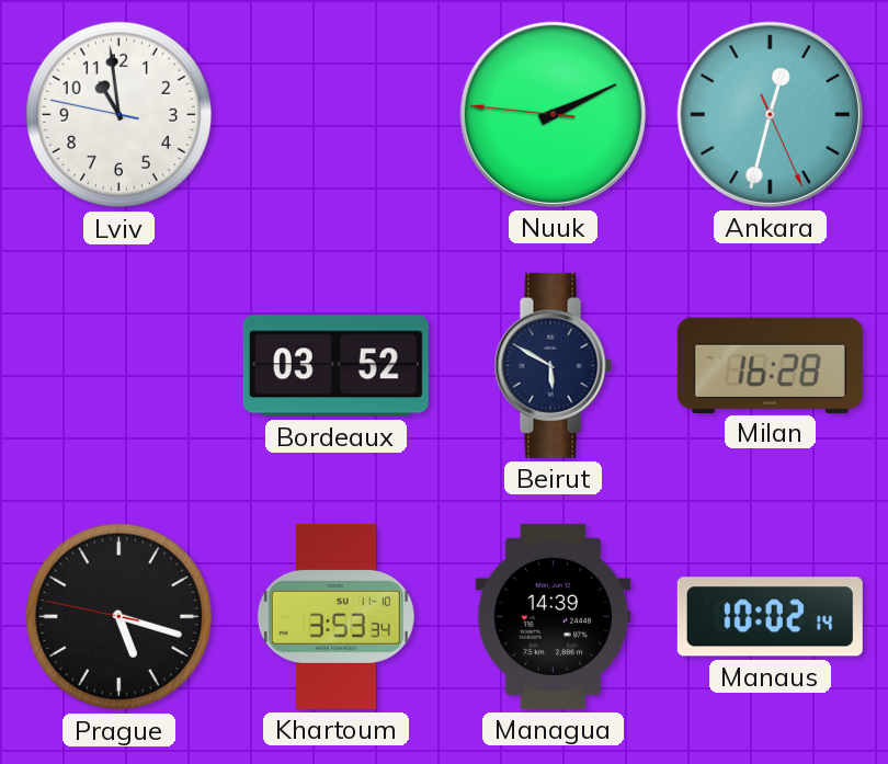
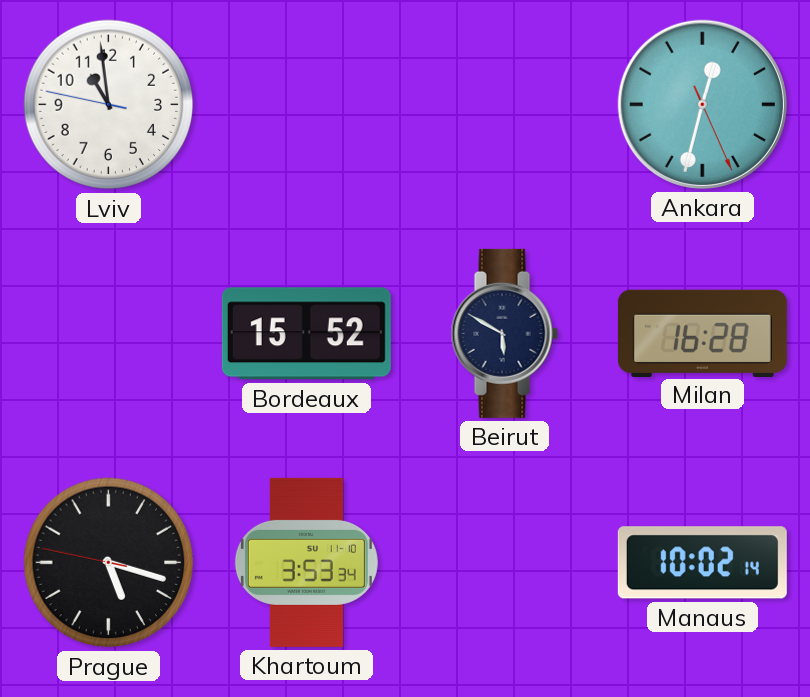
Nuuk: 2:10 -> none
Bordeaux: 03:52 -> 15:52
Managua: 14:39 -> none
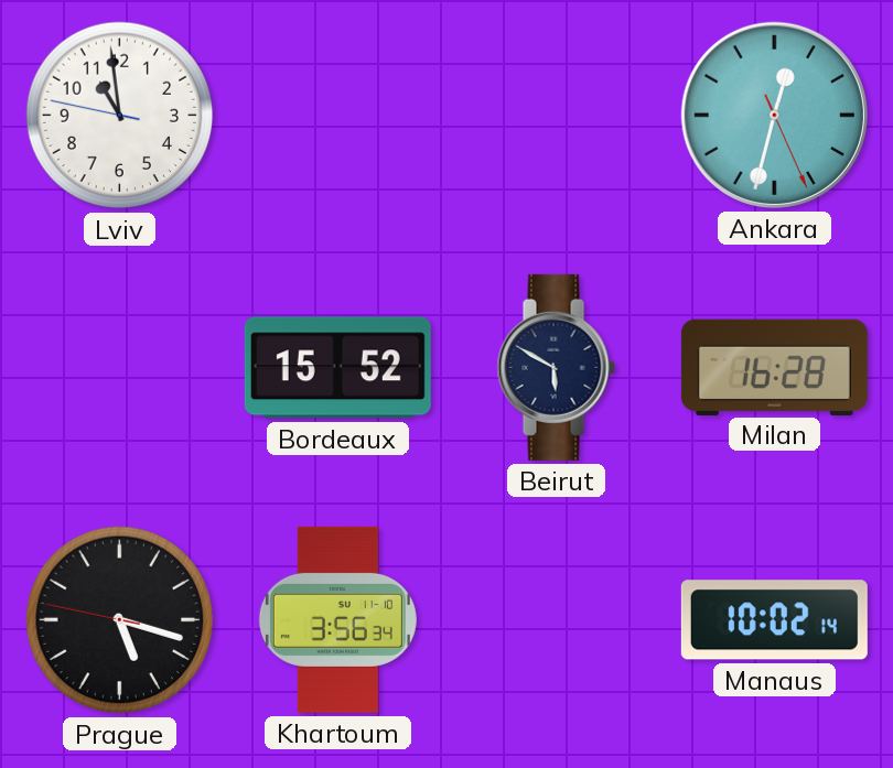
Khartoum: 3:53 -> 3:56
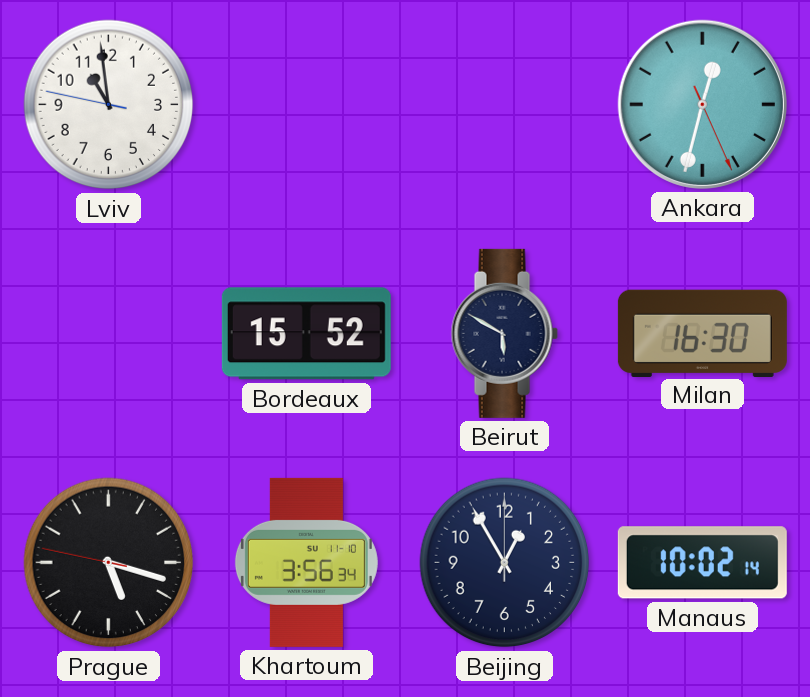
Milan: 16:28 -> 16:30
Beijing: none -> 12:55
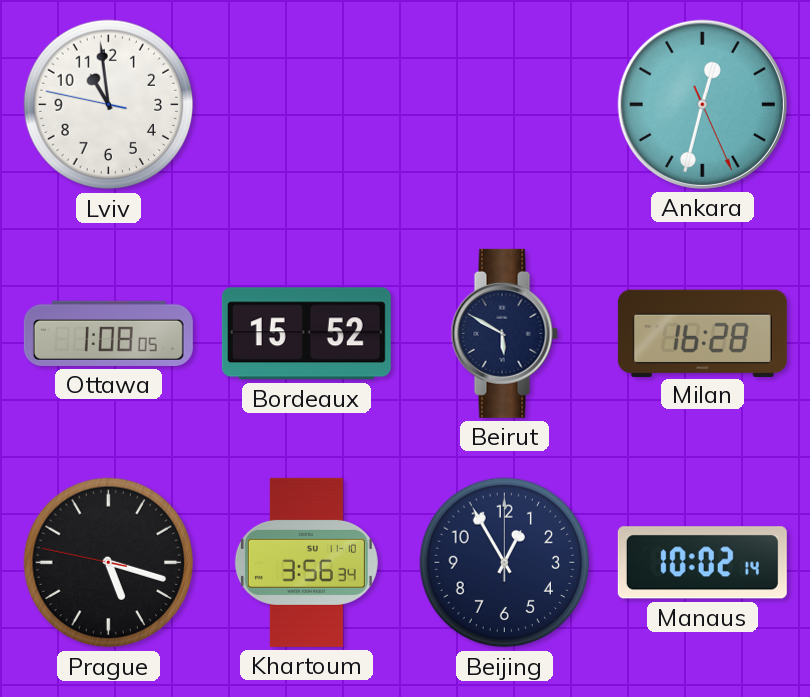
Ottawa: none -> 1:08
Milan: 16:30 -> 16:28
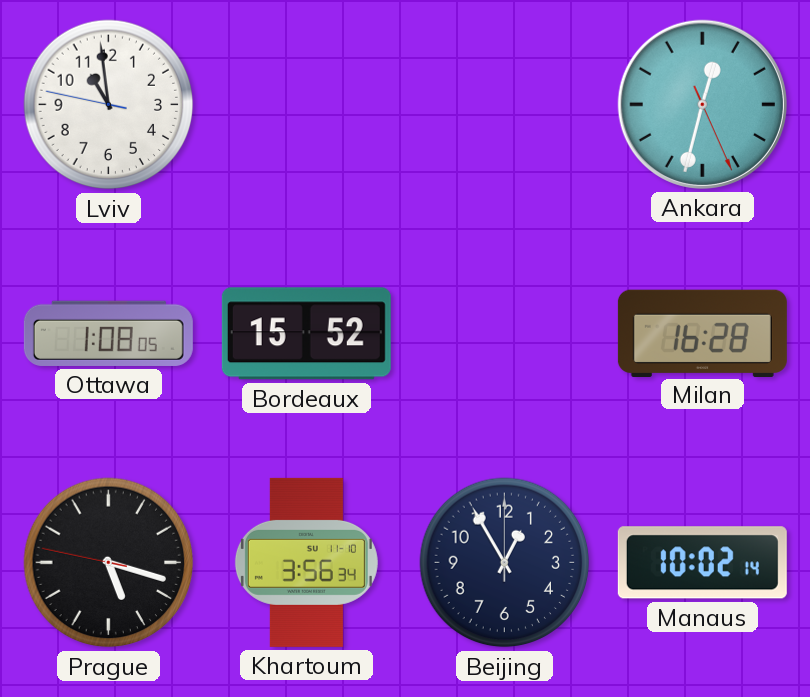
Beirut: 5:50 -> none
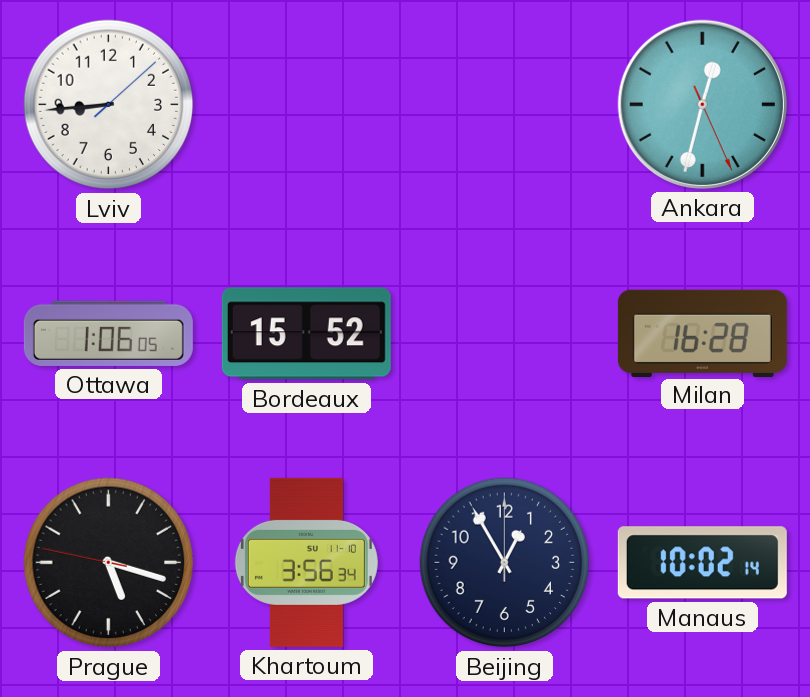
Lviv: 10:58 -> 8:44
Ottawa: 1:08 -> 1:06
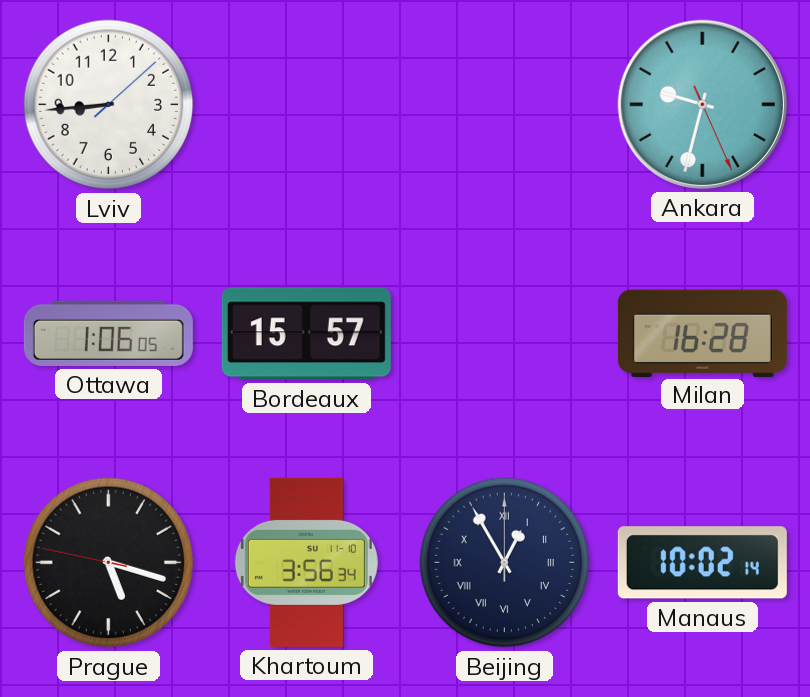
Ankara: 12:32 -> 9:32
Bordeaux: 15:52 -> 15:57
Beijing numerals: Arabic -> Roman
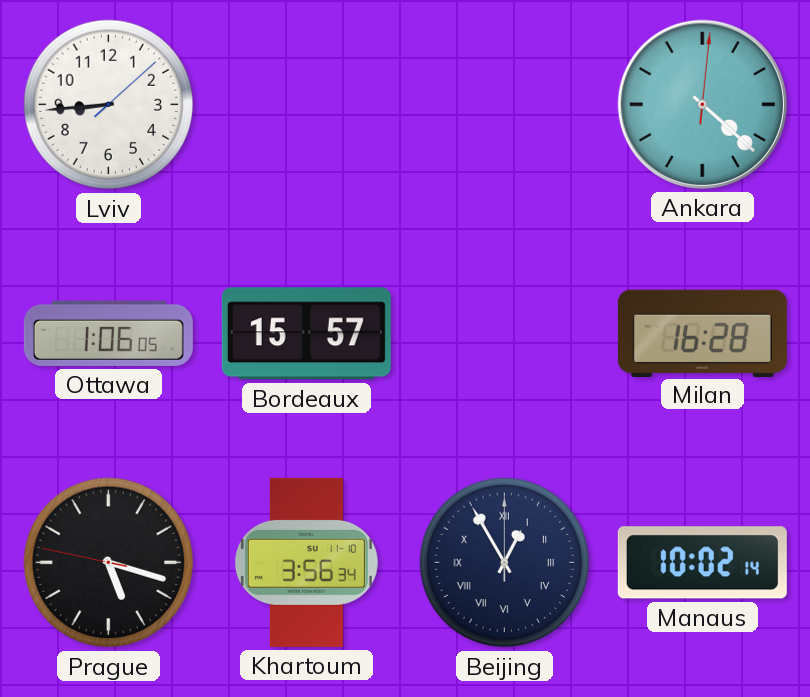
Ankara: 9:32 -> 4:22
